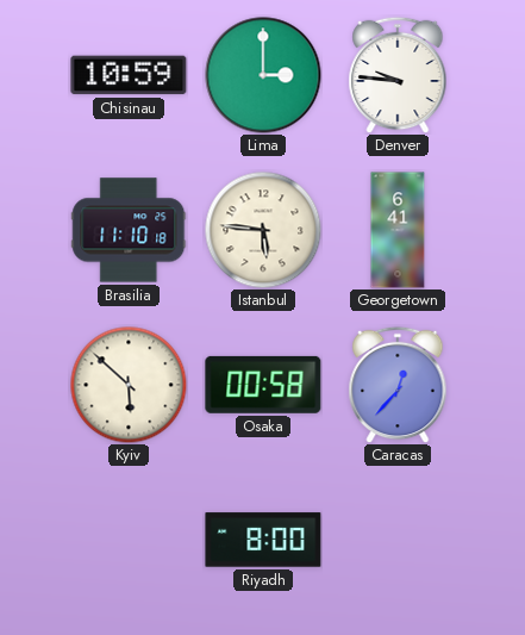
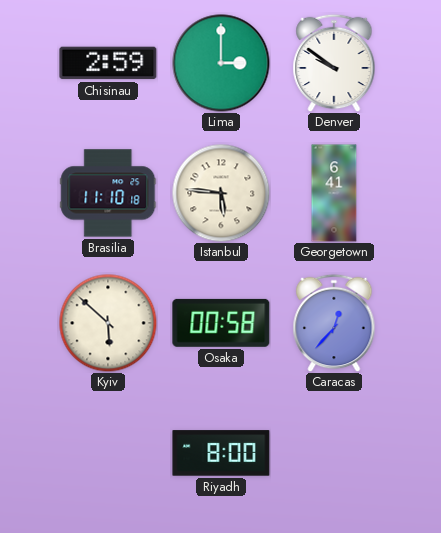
Chisinau: 10:59 -> 2:59
Denver: 9:46 -> 9:51
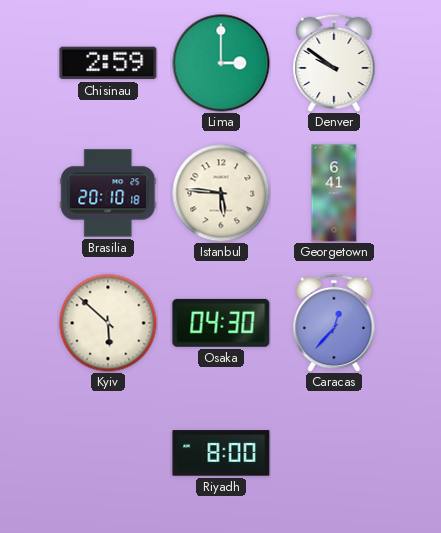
Brasilia: 11:10 -> 20:10
Osaka: 00:58 -> 04:30
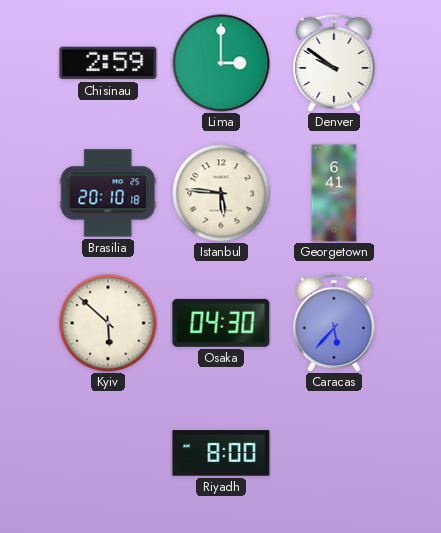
Caracas: 12:37 -> 5:37
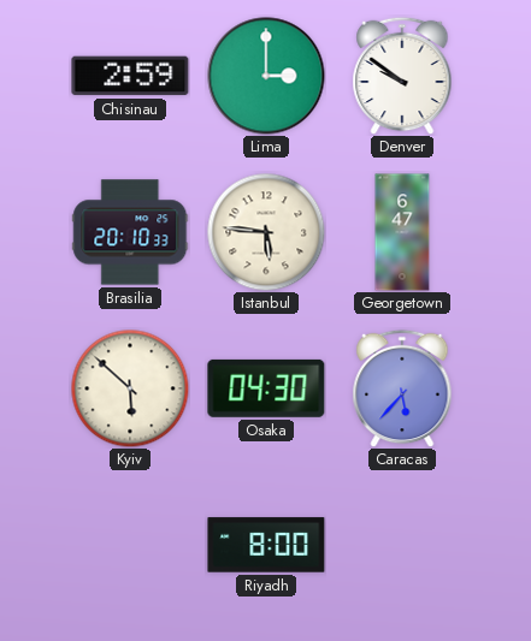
Brasilia: 20:10:18 -> 20:10:33
Georgetown: 6:41 -> 6:47
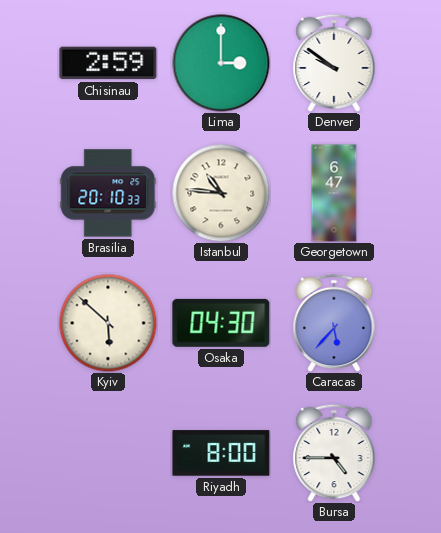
Istanbul: 5:46 -> 10:46
Bursa: none -> 4:45
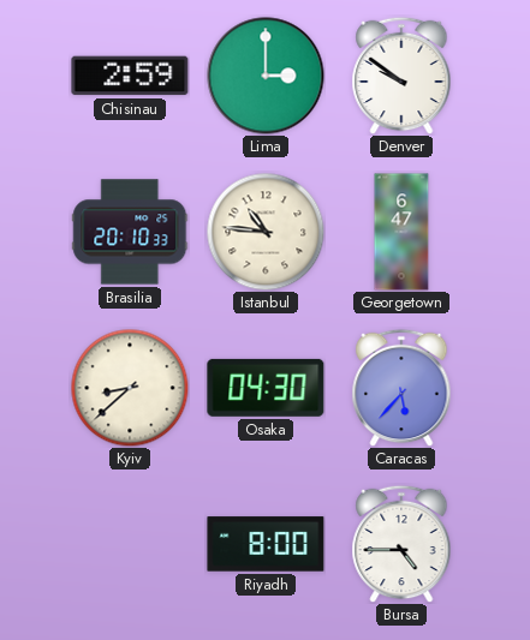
Kyiv: 5:52 -> 8:38
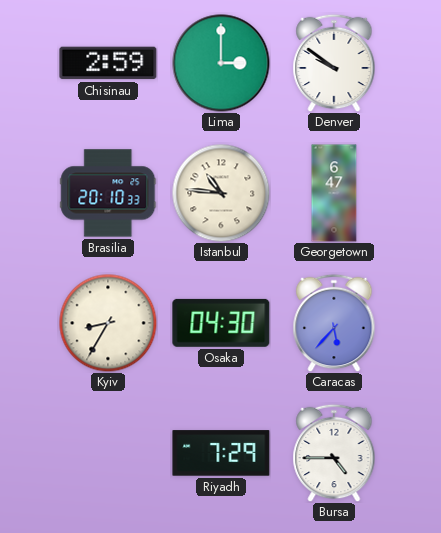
Kyiv: 8:38 -> 8:35
Riyadh: 8:00 -> 7:29
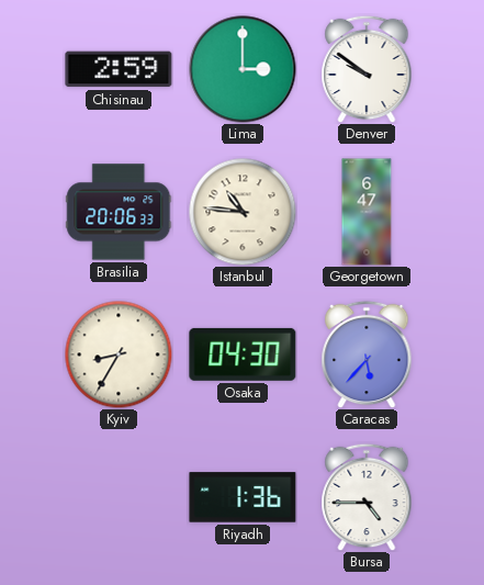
Brasilia: 20:10 -> 20:06
Riyadh: 7:29 -> 1:36
